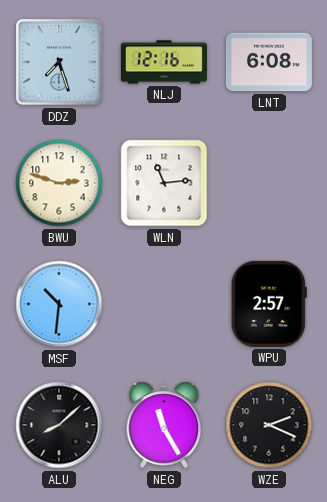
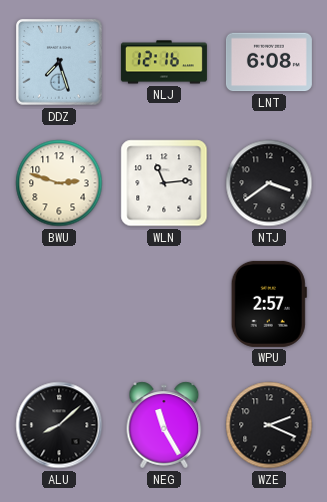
NTJ: none -> 3:39
MSF: 10:31 -> none
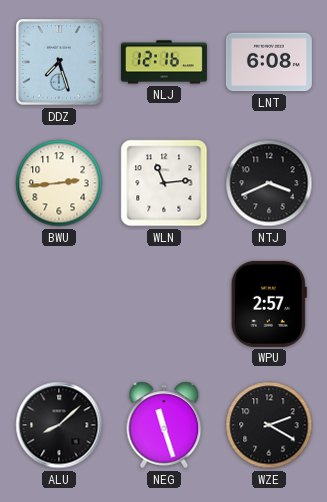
BWU: 2:48 -> 2:44
NTJ: 3:39 -> 3:41
NEG: 11:25 -> 11:27
WZE: 2:19 -> 2:20
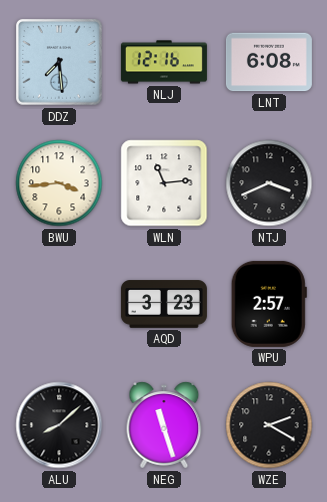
DDZ: 7:27 -> 7:29
BWU: 2:44 -> 3:44
AQD: none -> 3:23
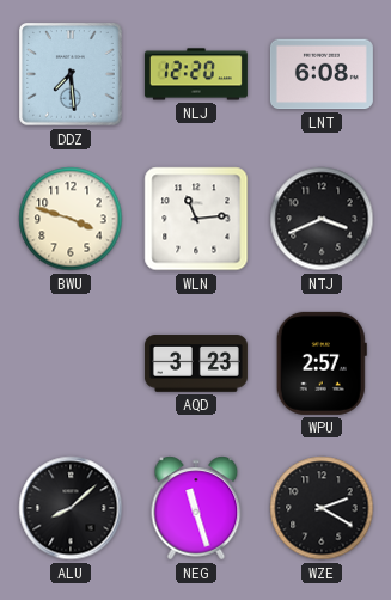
NLJ: 12:16 -> 12:20
BWU: 3:44 -> 3:48
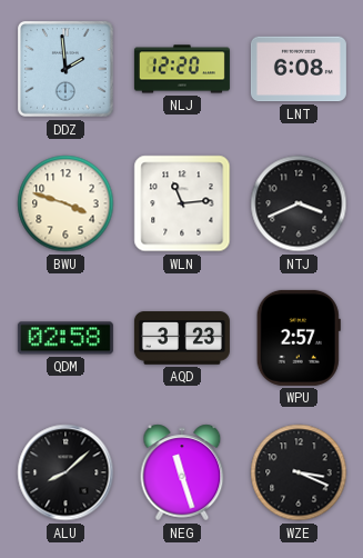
DDZ: 7:29 -> 1:59
QDM: none -> 02:58
WZE: 2:20 -> 3:19
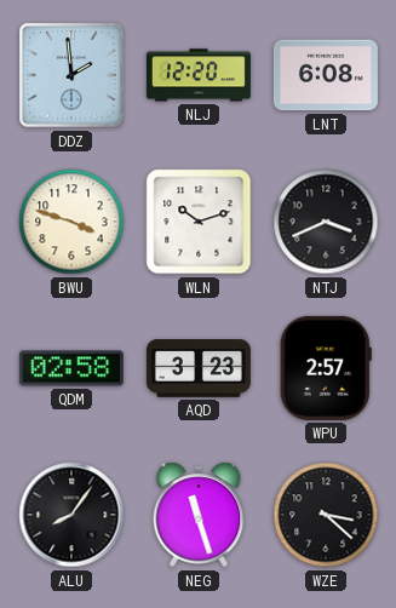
WLN: 11:14 -> 10:12
ALU: 8:08 -> 8:06
WZE: 3:19 -> 3:22
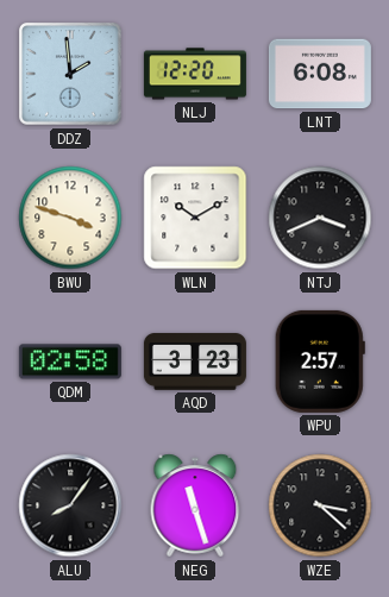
WLN: 10:12 -> 10:10
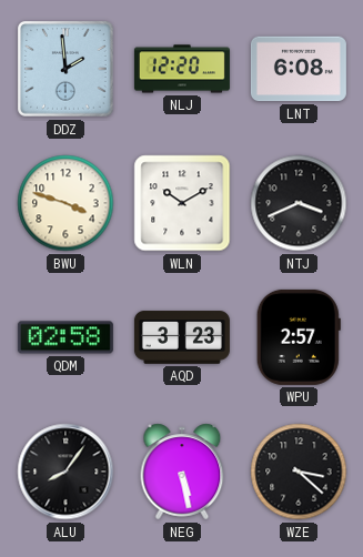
NEG: 11:27 -> 5:28
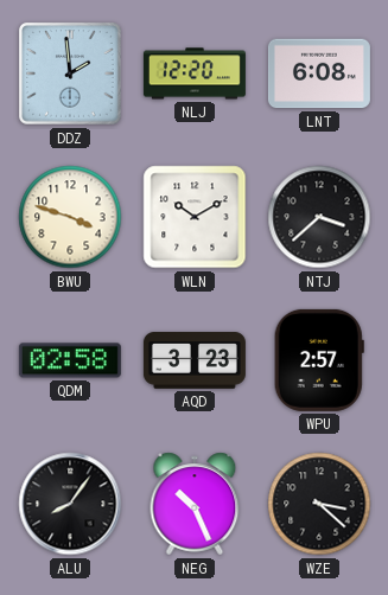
NTJ: 3:41 -> 3:38
NEG: 5:28 -> 10:26
